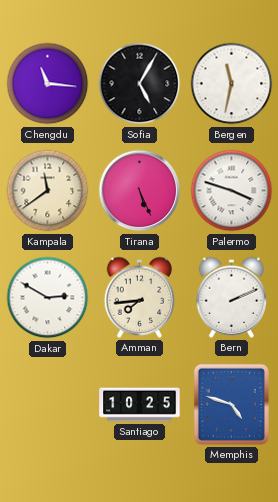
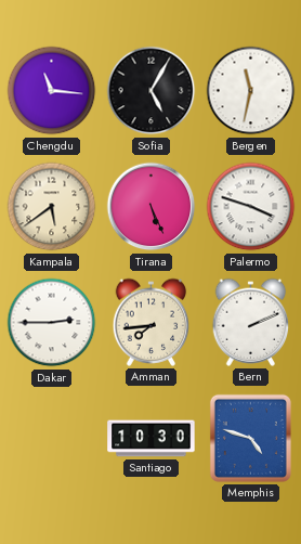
Kampala: 11:39 -> 5:39
Dakar: 2:50 -> 2:45
Santiago: 10:25 -> 10:30
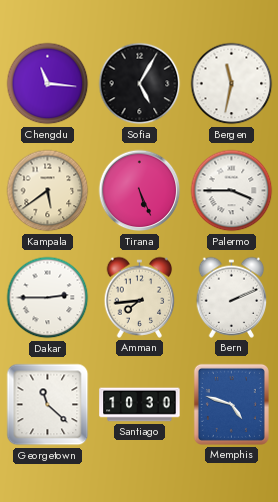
Palermo: 3:48 -> 3:45
Georgetown: none -> 11:22
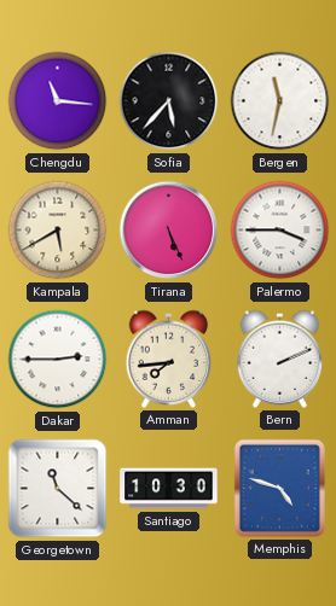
Sofia: 5:05 -> 5:37
Kampala: 5:39 -> 5:40
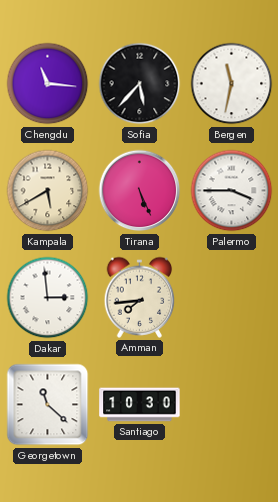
Dakar: 2:45 -> 2:59
Bern: 2:11 -> none
Memphis: 4:48 -> none
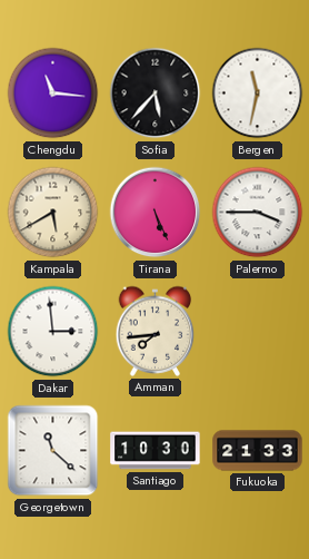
Fukuoka: none -> 21:33
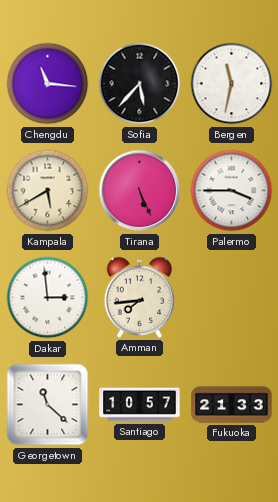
Santiago: 10:30 -> 10:57
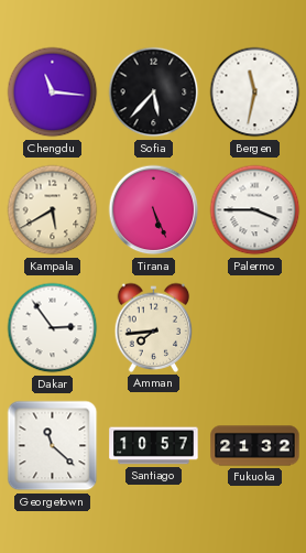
Dakar: 2:59 -> 2:54
Fukuoka: 21:33 -> 21:32
